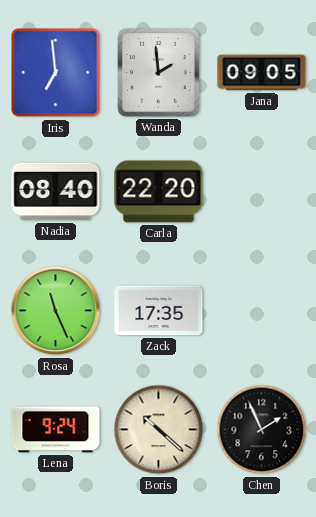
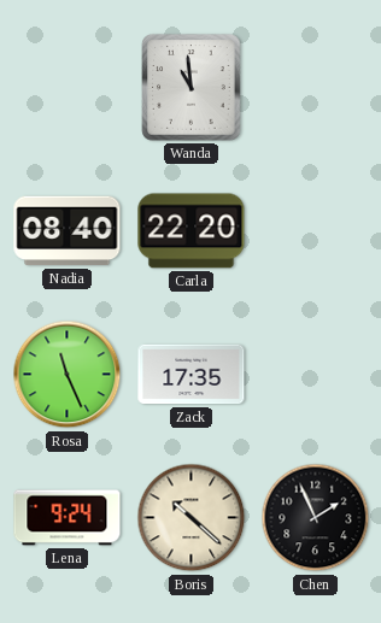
Iris: 6:59 -> none
Wanda: 1:59 -> 10:59
Jana: 09:05 -> none
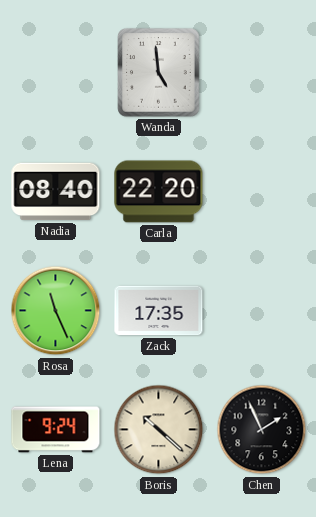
Wanda: 10:59 -> 4:59
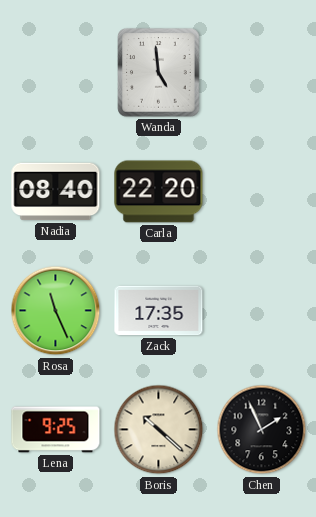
Lena: 9:24 -> 9:25
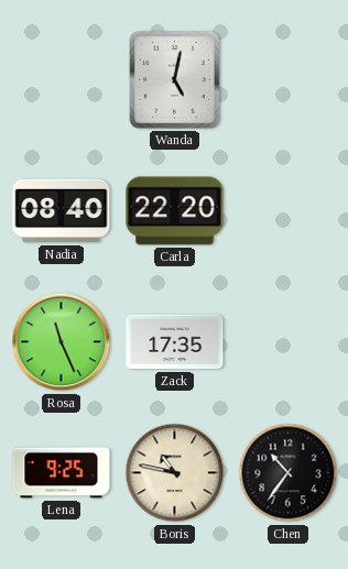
Wanda: 4:59 -> 5:02
Boris: 10:22 -> 10:47
Chen: 1:56 -> 10:36
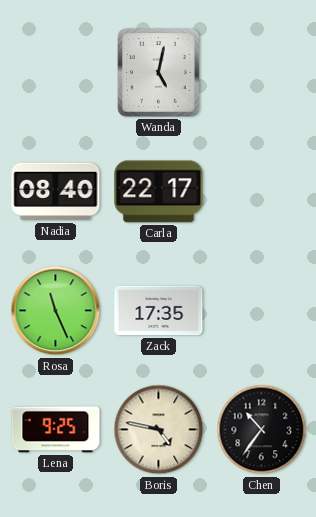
Carla: 22:20 -> 22:17
Boris: 10:47 -> 4:47
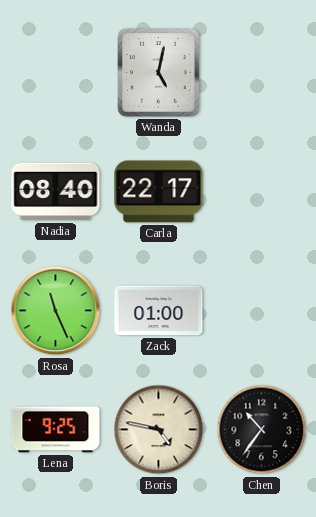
Zack: 17:35 -> 01:00
